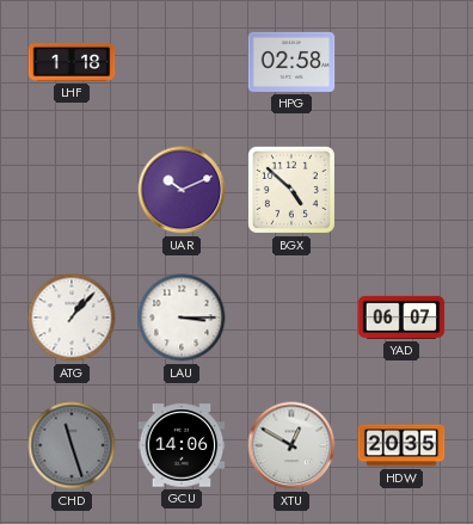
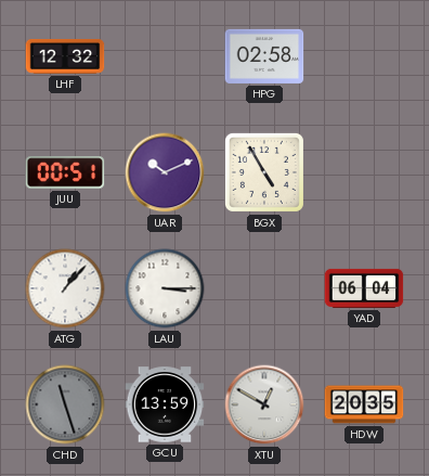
LHF: 1:18 -> 12:32
JUU: none -> 00:51
BGX: 4:52 -> 4:55
YAD: 06:07 -> 06:04
GCU: 14:06 -> 13:59
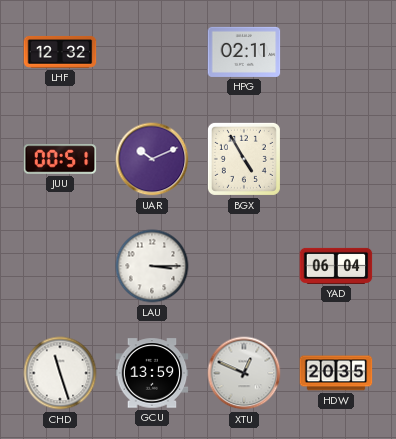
HPG: 02:58 -> 02:11
ATG: 1:07 -> none
CHD dial: grey -> white
XTU: 12:50 -> 12:49
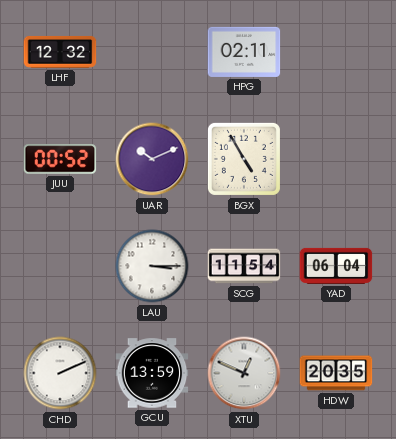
JUU: 00:51 -> 00:52
SCG: none -> 11:54
CHD: 11:27 -> 2:11
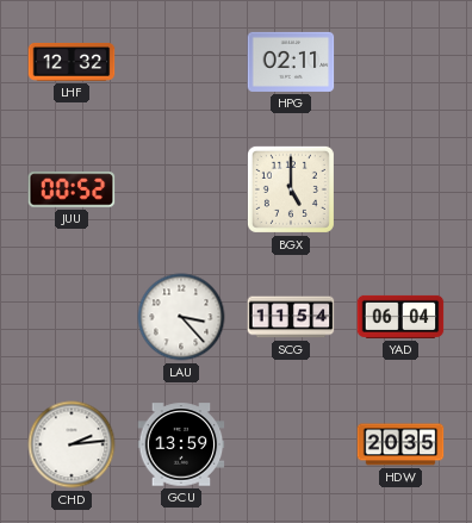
UAR: 10:11 -> none
BGX: 4:55 -> 5:00
LAU: 3:15 -> 3:23
CHD: 2:11 -> 2:14
XTU: 12:49 -> none
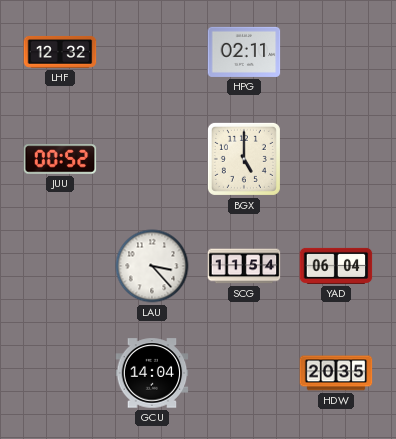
CHD: 2:14 -> none
GCU: 13:59 -> 14:04
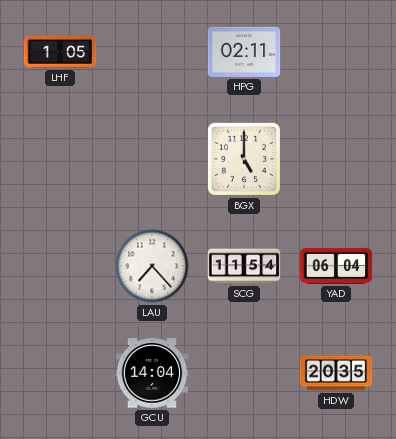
LHF: 12:32 -> 1:05
JUU: 00:52 -> none
LAU: 3:23 -> 7:23
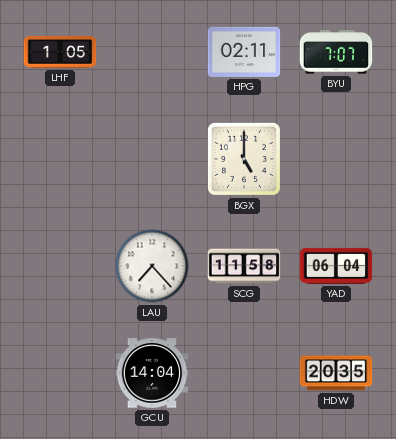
BYU: none -> 7:07
SCG: 11:54 -> 11:58
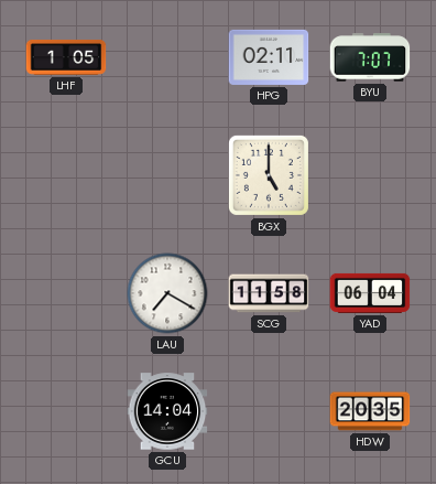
LAU: 7:23 -> 7:20
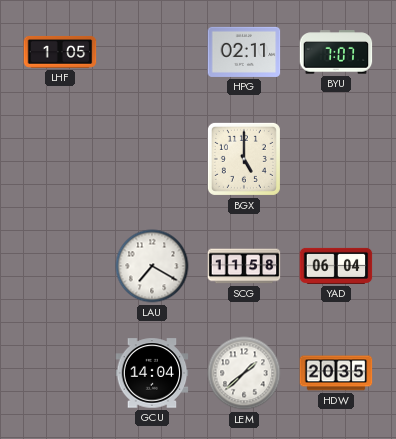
LEM: none -> 1:38
